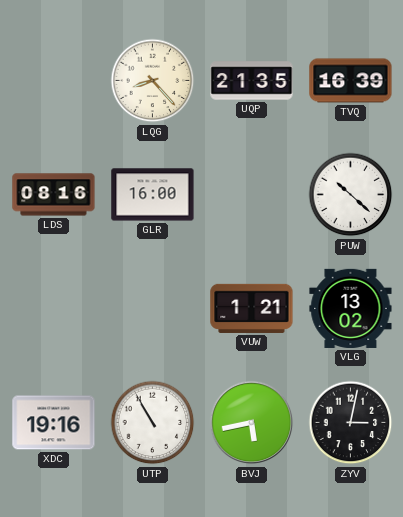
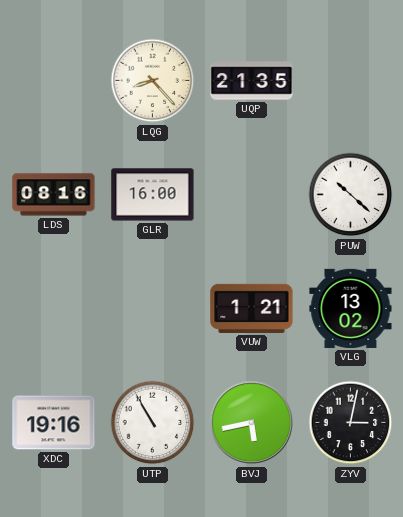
TVQ: 16:39 -> none
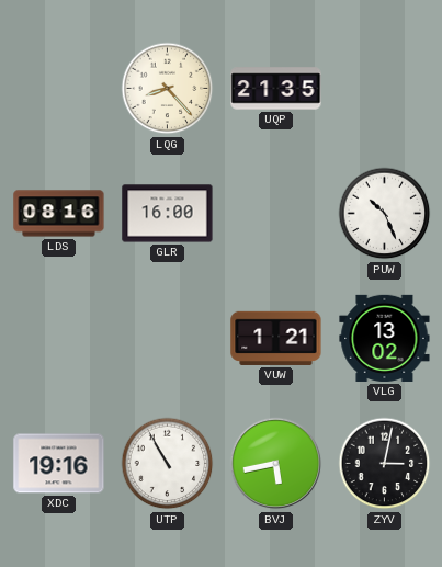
PUW: 10:22 -> 10:26
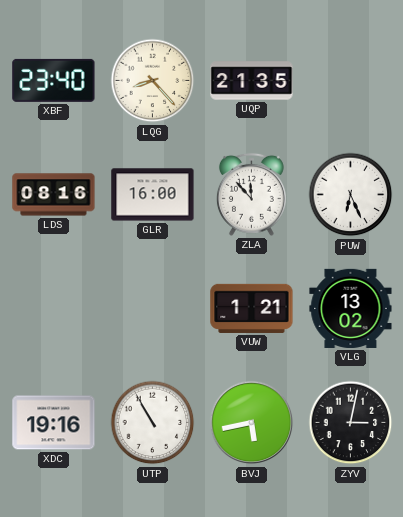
XBF: none -> 23:40
ZLA: none -> 11:53
PUW: 10:26 -> 6:26
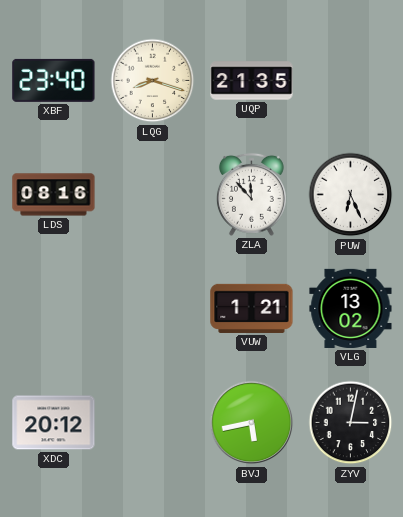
LQG: 8:23 -> 8:18
GLR: 16:00 -> none
XDC: 19:16 -> 20:12
UTP: 10:55 -> none
